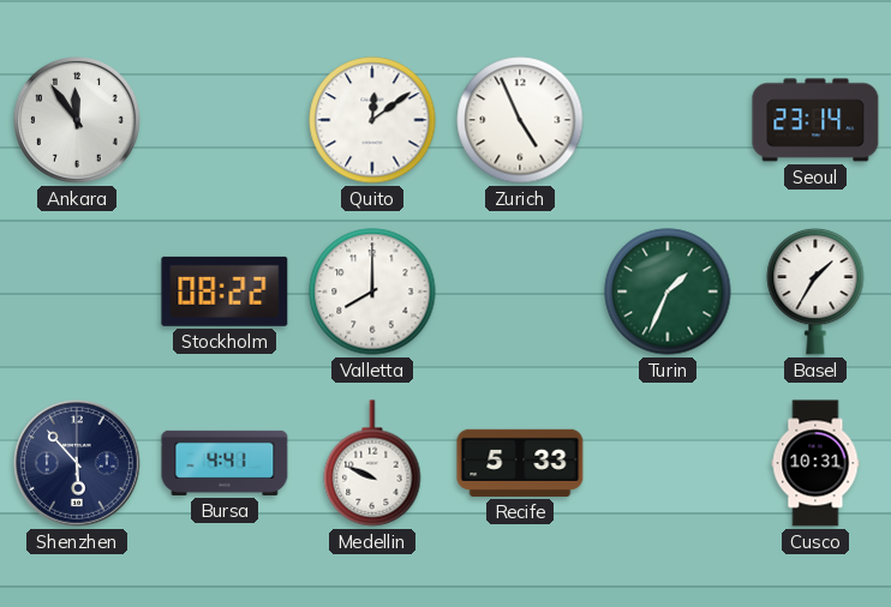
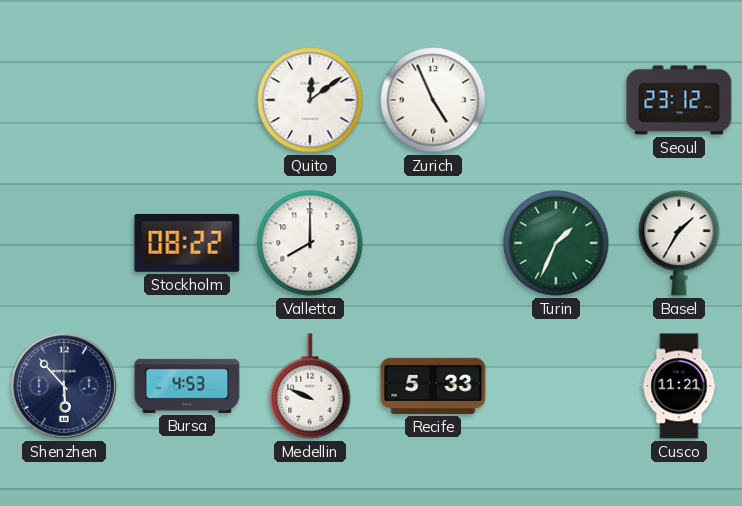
Ankara: 11:54 -> none
Seoul: 23:14 -> 23:12
Bursa: 4:41 -> 4:53
Cusco: 10:31 -> 11:21
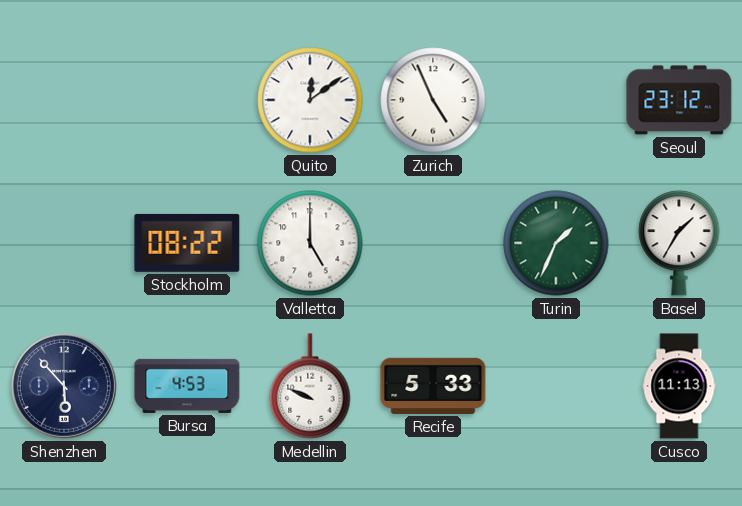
Valletta: 8:00 -> 5:00
Cusco: 11:21 -> 11:13
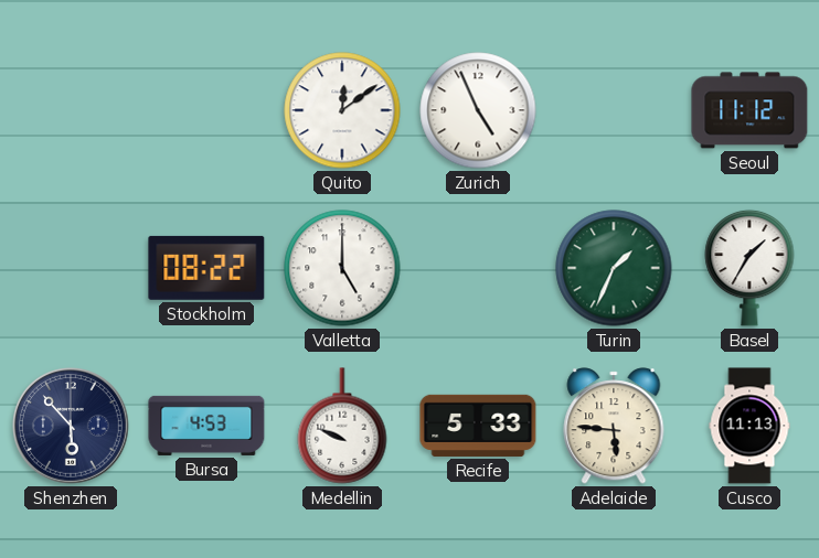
Seoul: 23:12 -> 11:12
Adelaide: none -> 5:46
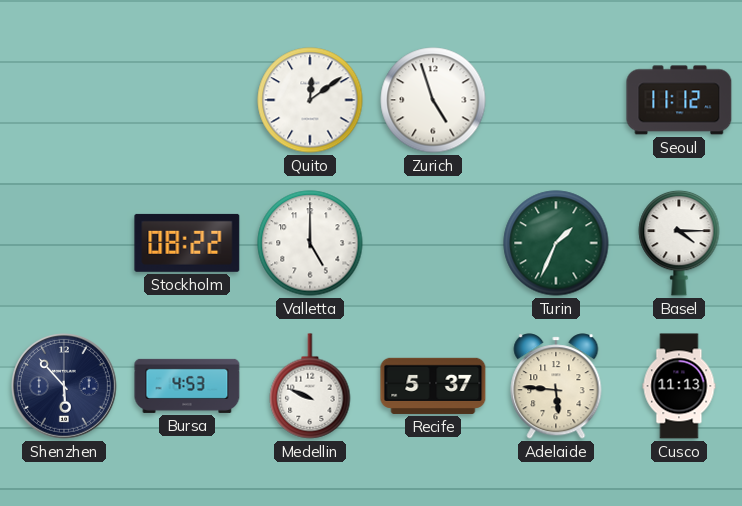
Zurich: 4:56 -> 4:57
Basel: 1:35 -> 4:15
Recife: 5:33 -> 5:37
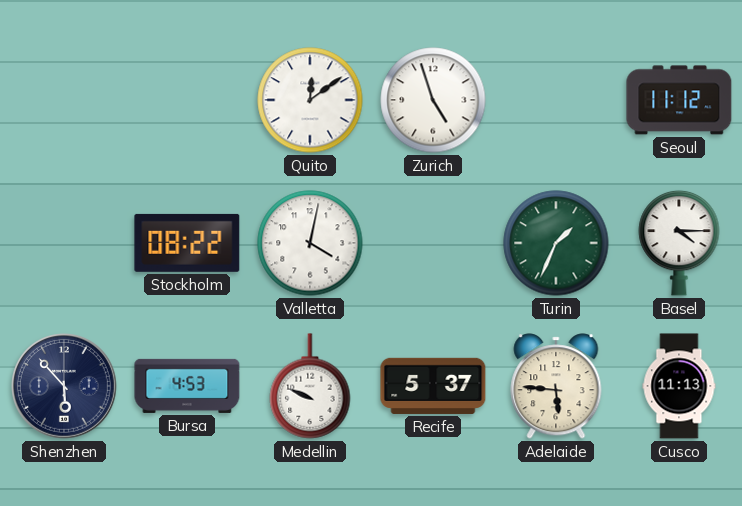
Valletta: 5:00 -> 4:02
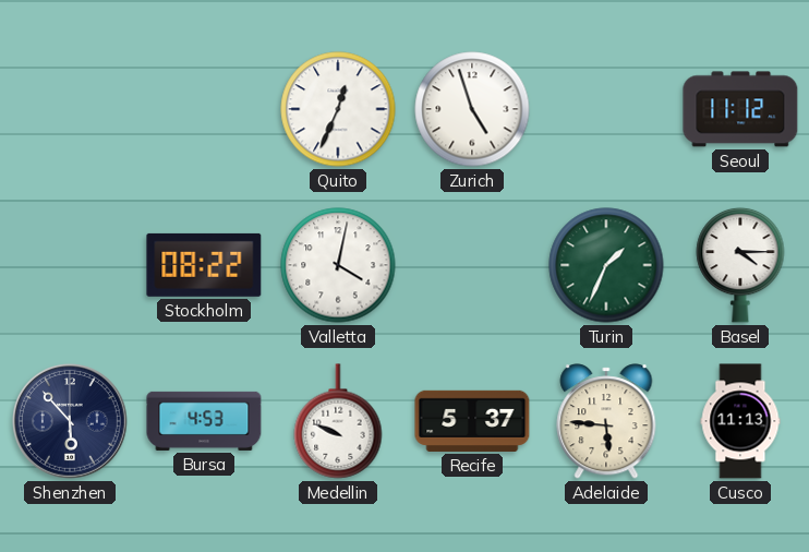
Quito: 12:09 -> 12:34
